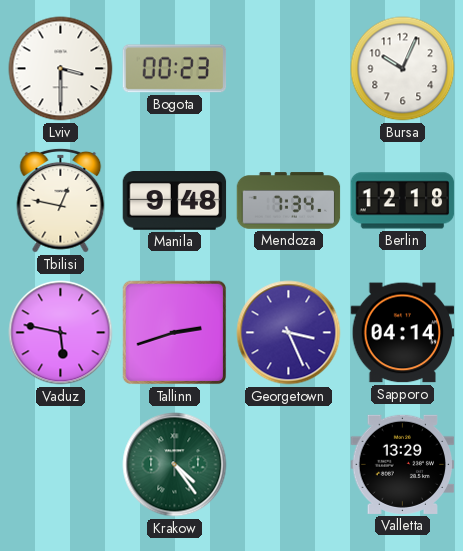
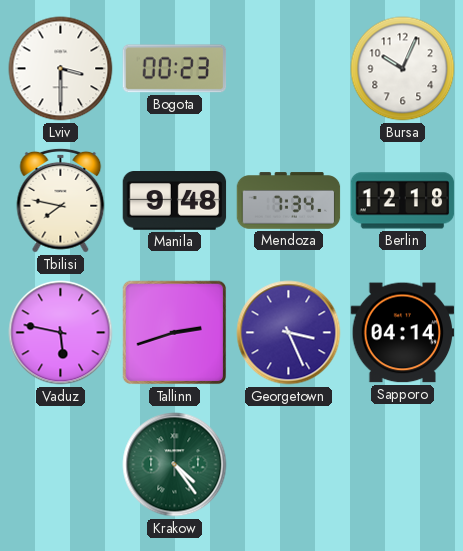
Tbilisi: 12:47 -> 7:47
Valletta: 13:29 -> none
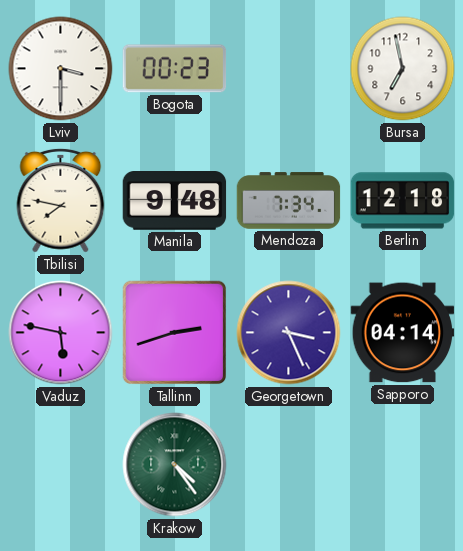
Bursa: 10:04 -> 6:58
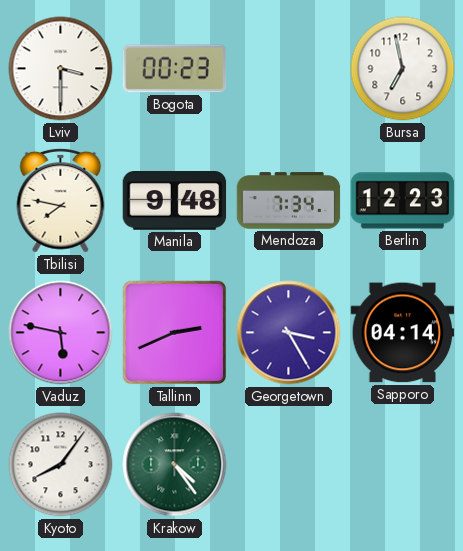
Berlin: 12:18 -> 12:23
Tallinn: 2:42 -> 2:41
Georgetown: 3:26 -> 3:25
Kyoto: none -> 8:06
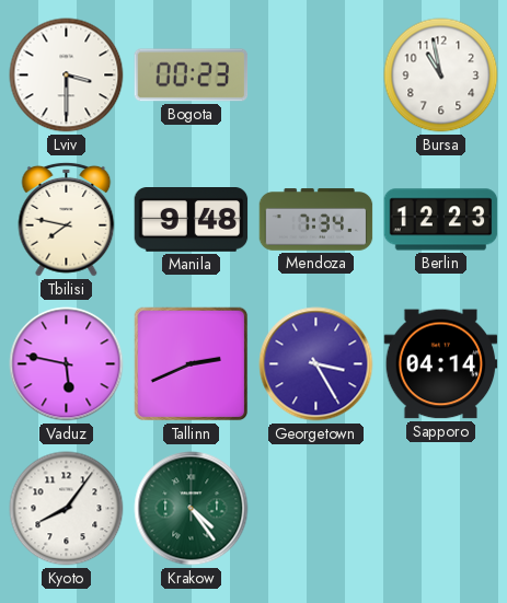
Bursa: 6:58 -> 10:58
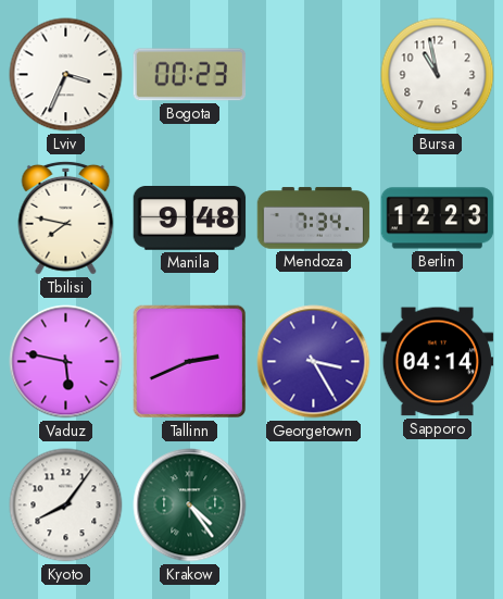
Lviv: 3:30 -> 3:34
